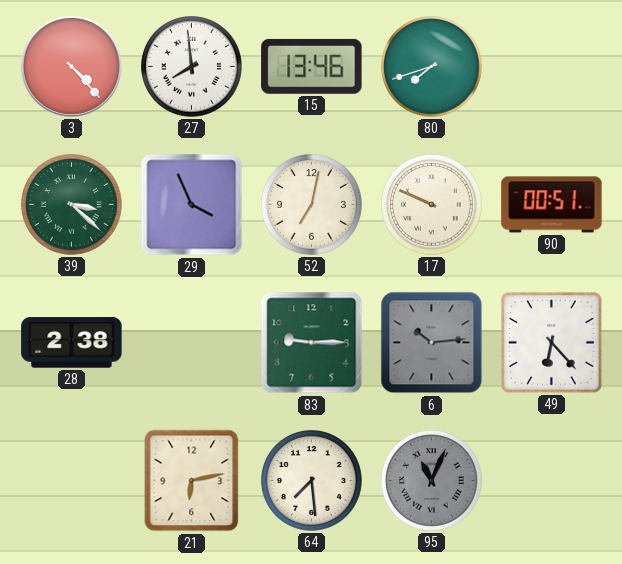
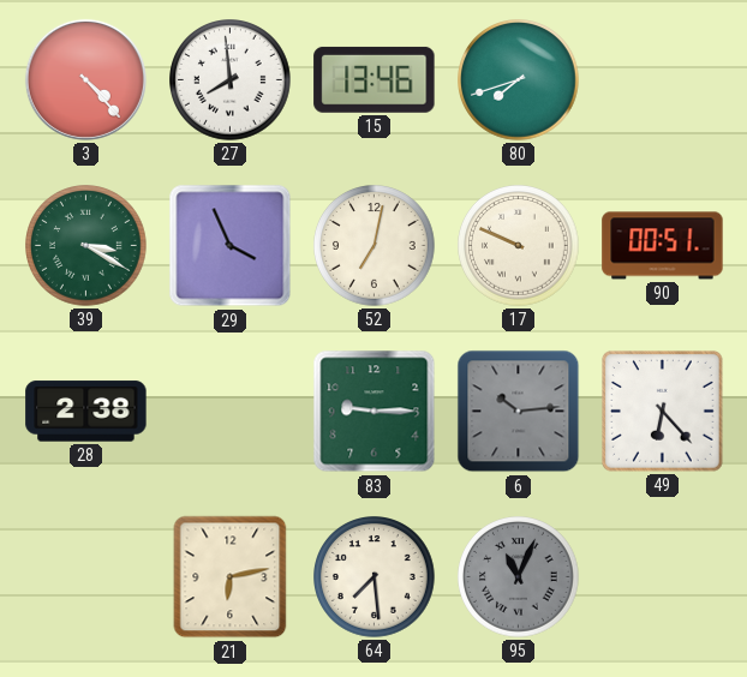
39: 3:22 -> 3:20
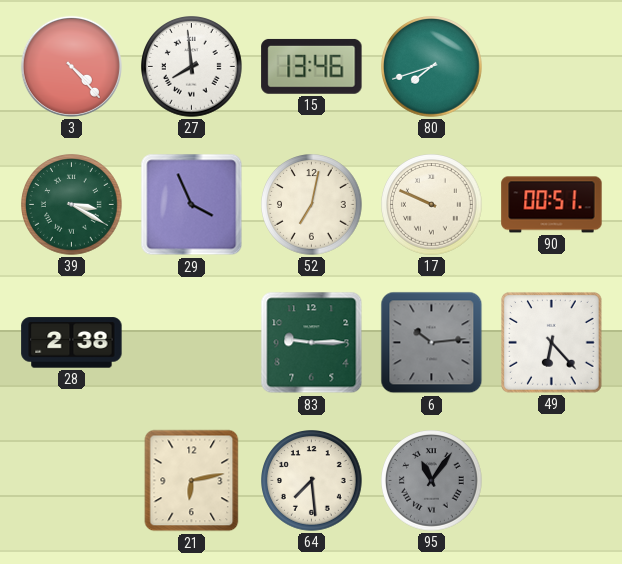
95: 11:04 -> 11:06
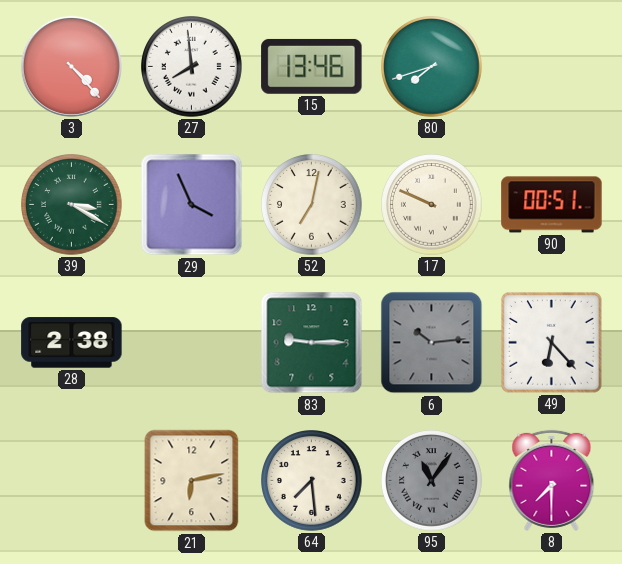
8: none -> 7:30
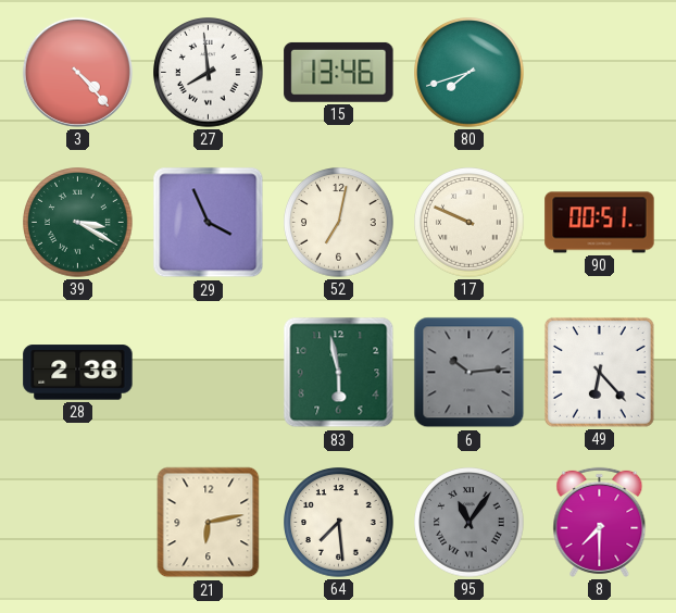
83: 9:15 -> 5:58
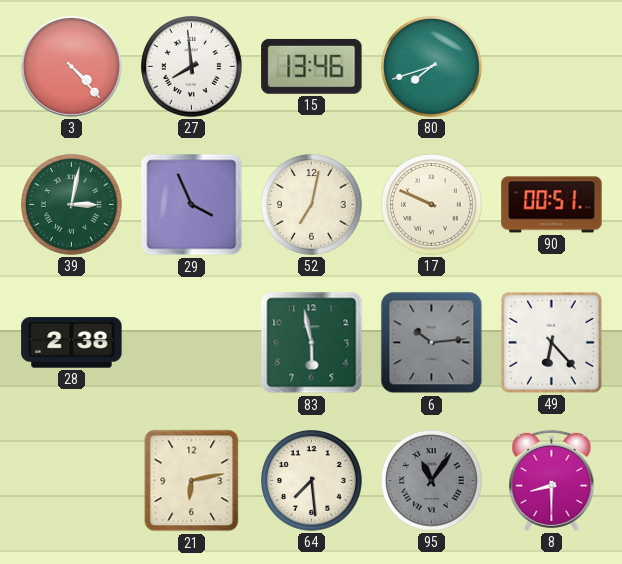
39: 3:20 -> 3:02
8: 7:30 -> 8:30
